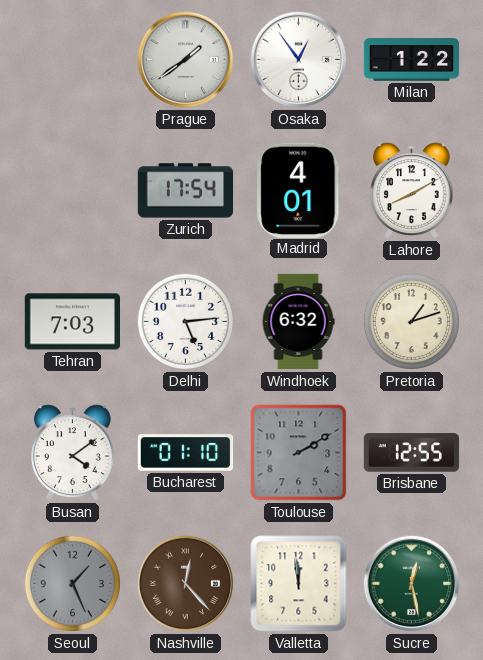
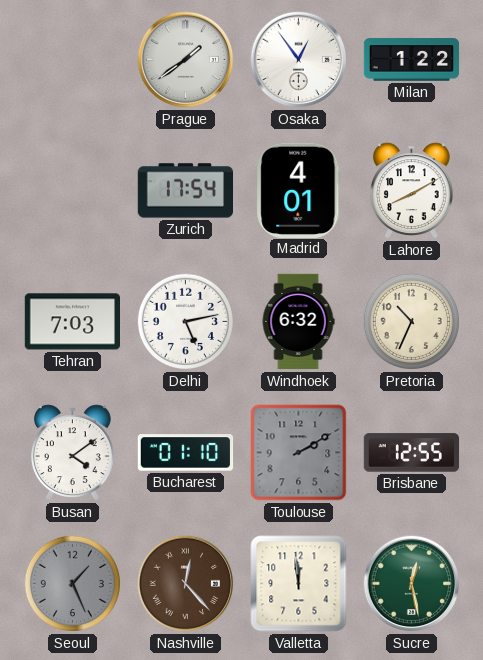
Delhi: 5:14 -> 5:13
Pretoria: 1:12 -> 10:34
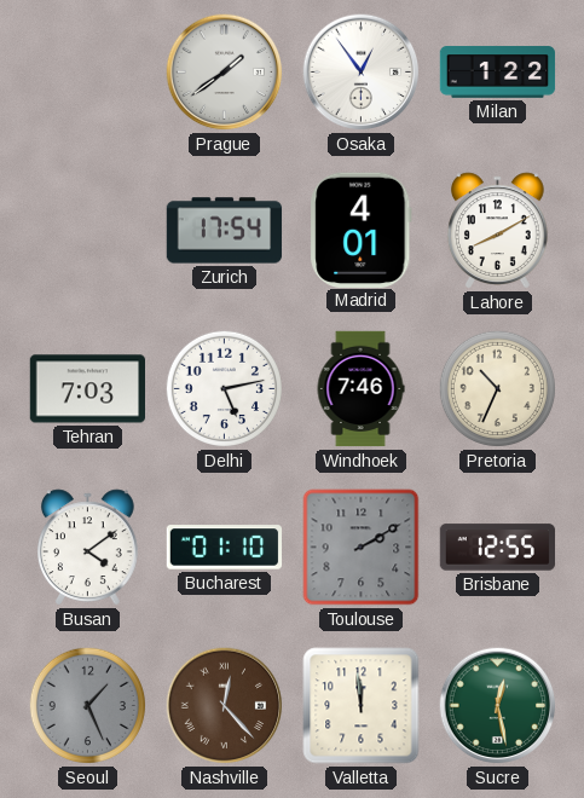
Windhoek: 6:32 -> 7:46
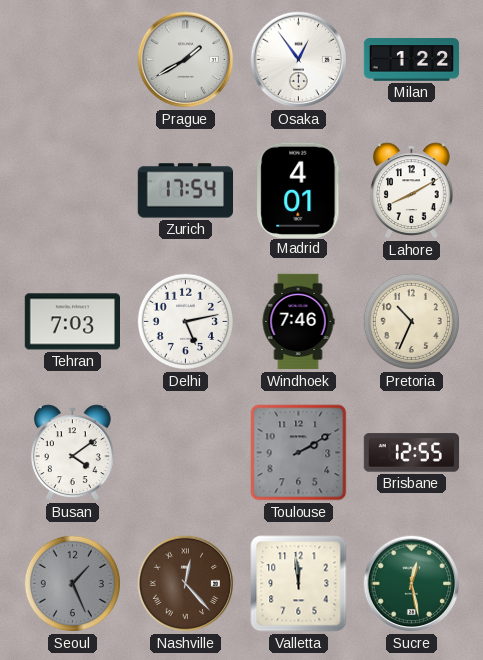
Prague: 1:39 -> 1:40
Bucharest: 01:10 -> none
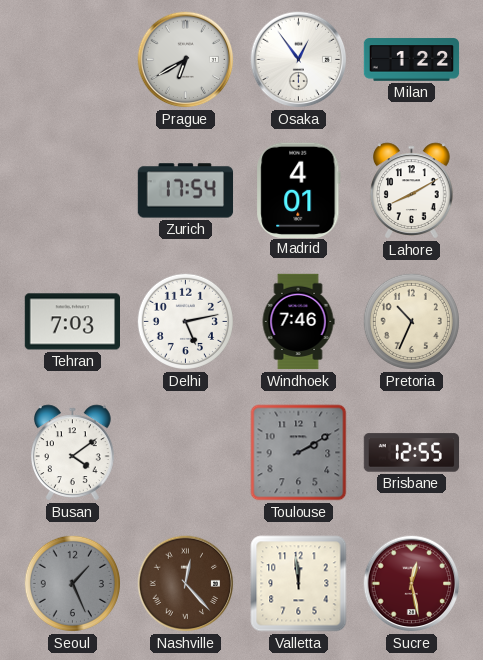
Prague: 1:40 -> 6:40
Sucre dial: green -> burgundy
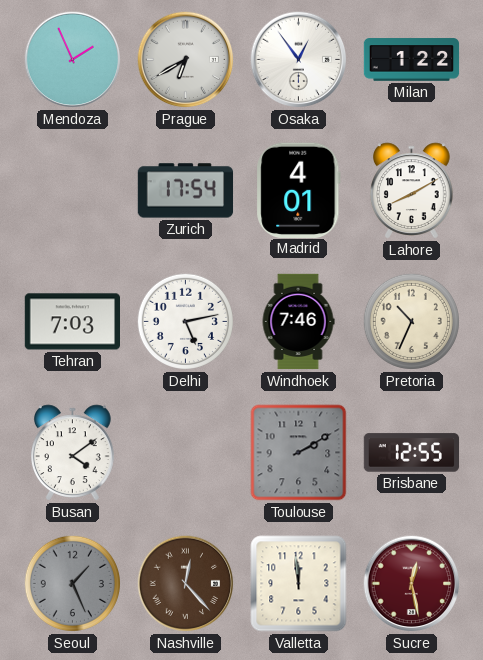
Mendoza: none -> 1:56
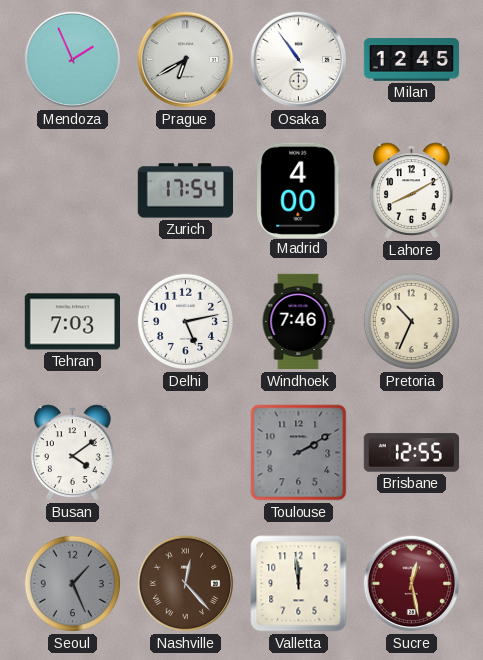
Osaka: 12:54 -> 10:54
Milan: 1:22 -> 12:45
Madrid: 4:01 -> 4:00
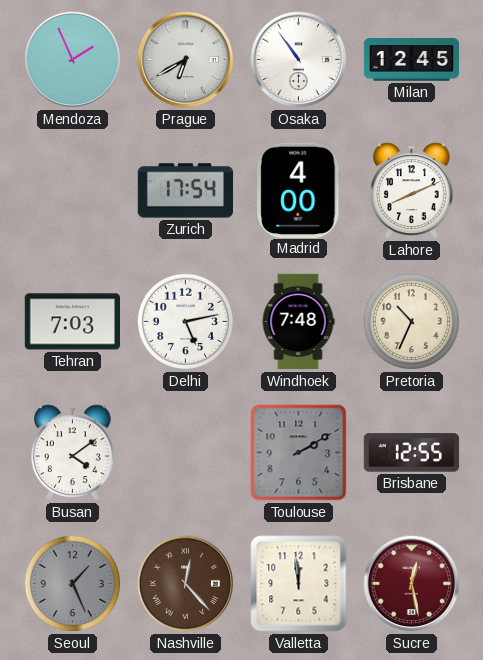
Lahore: 8:10 -> 8:11
Windhoek: 7:46 -> 7:48
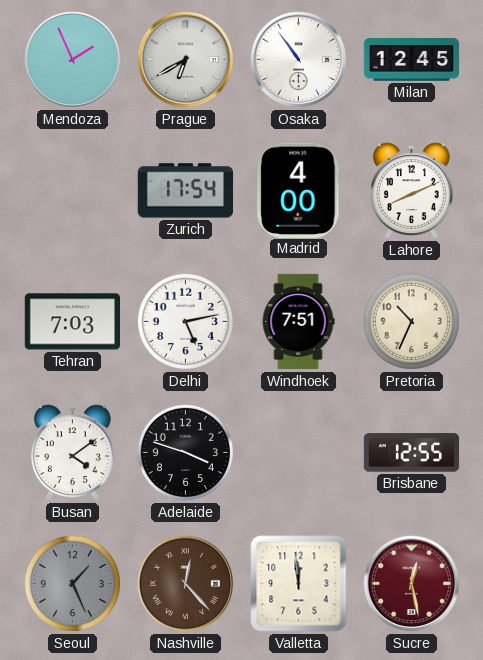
Windhoek: 7:48 -> 7:51
Adelaide: none -> 3:48
Toulouse: 2:10 -> none
